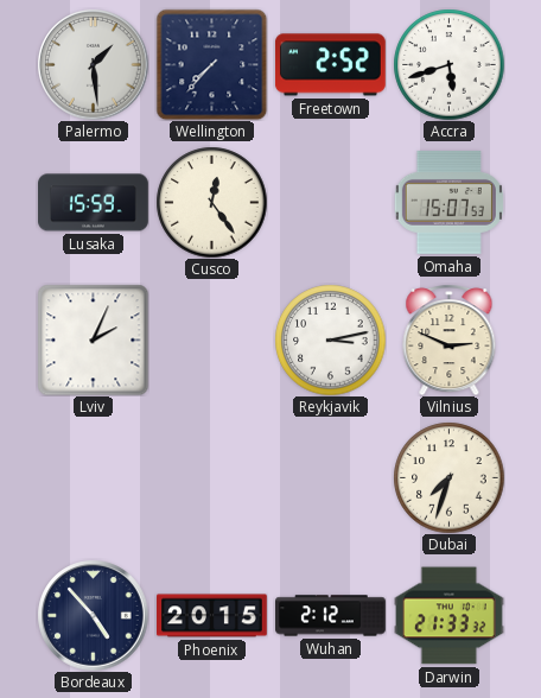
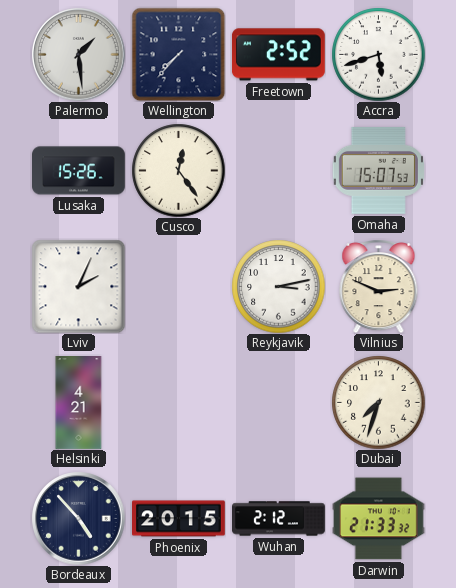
Lusaka: 15:59 -> 15:26
Helsinki: none -> 4:21
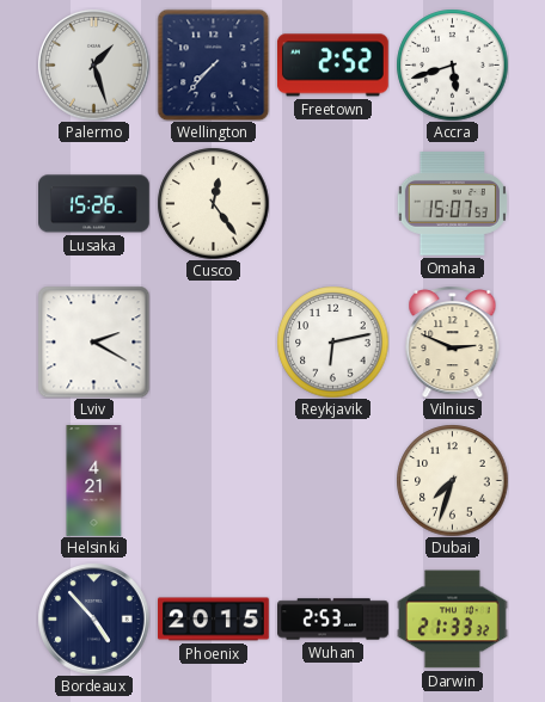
Palermo: 1:29 -> 1:27
Lviv: 2:04 -> 2:20
Reykjavik: 3:13 -> 6:13
Wuhan: 2:12 -> 2:53
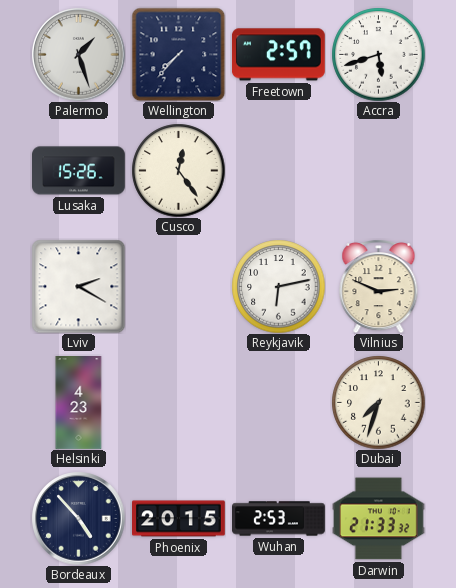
Freetown: 2:52 -> 2:57
Omaha: 15:07 -> none
Helsinki: 4:21 -> 4:23
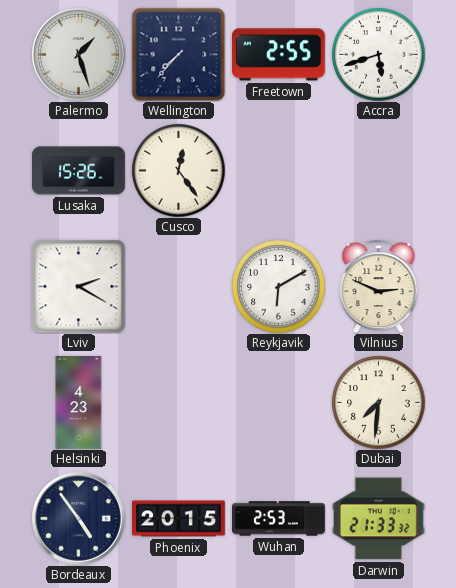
Freetown: 2:57 -> 2:55
Reykjavik: 6:13 -> 6:10
Dubai: 7:33 -> 7:31
Bordeaux: 4:53 -> 4:54
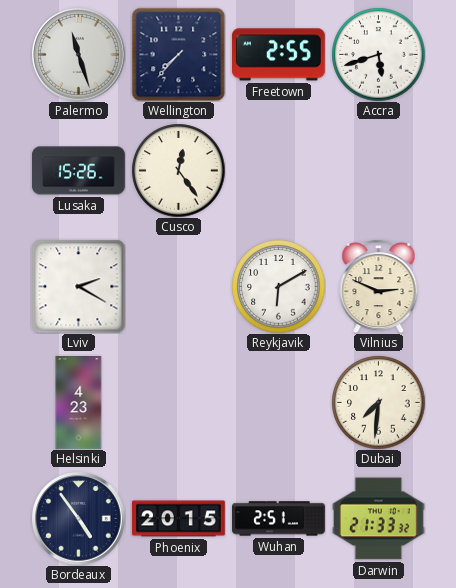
Palermo: 1:27 -> 11:27
Wuhan: 2:53 -> 2:51
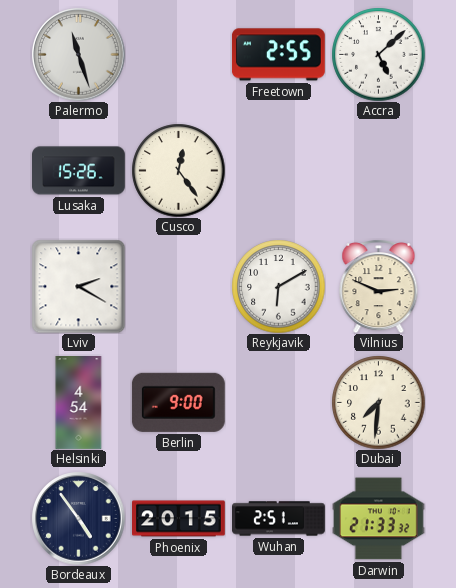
Wellington: 7:37 -> none
Accra: 5:42 -> 5:08
Helsinki: 4:23 -> 4:54
Berlin: none -> 9:00
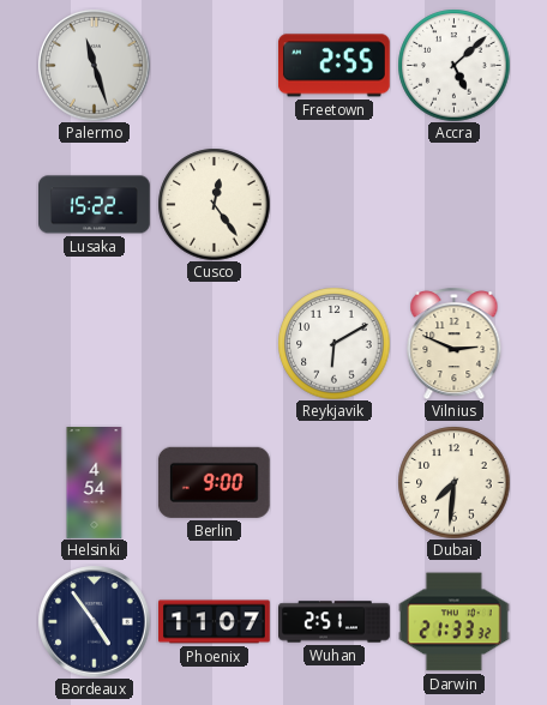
Lusaka: 15:26 -> 15:22
Lviv: 2:20 -> none
Phoenix: 20:15 -> 11:07
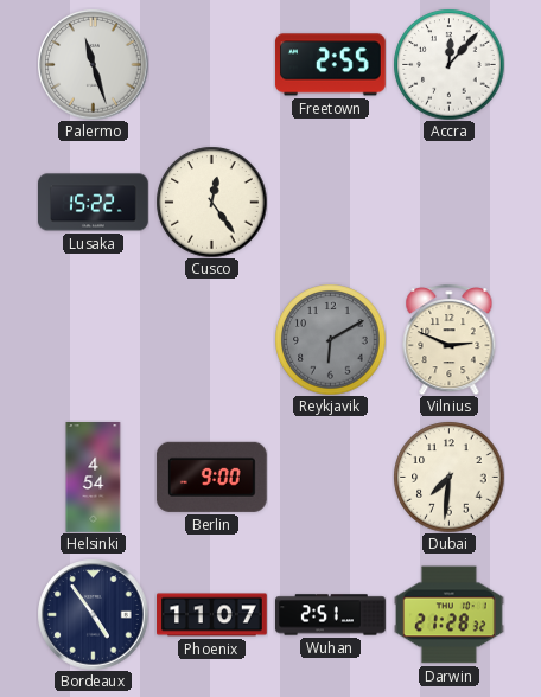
Accra: 5:08 -> 12:07
Reykjavik dial: white -> grey
Darwin: 21:33 -> 21:28
